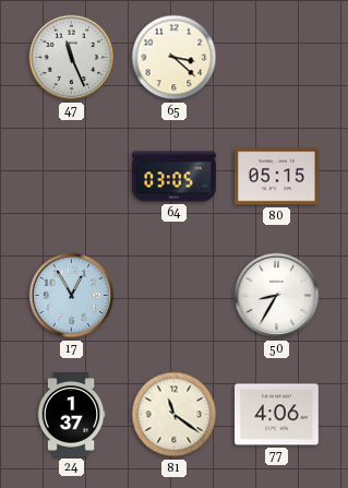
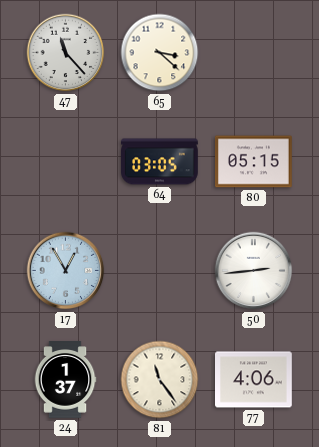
47: 11:26 -> 11:23
50: 8:35 -> 2:44
81: 11:21 -> 11:24
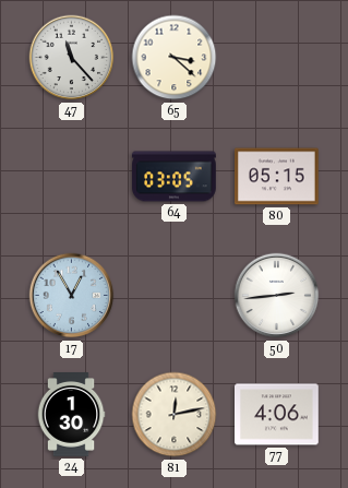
24: 1:37 -> 1:30
81: 11:24 -> 12:13
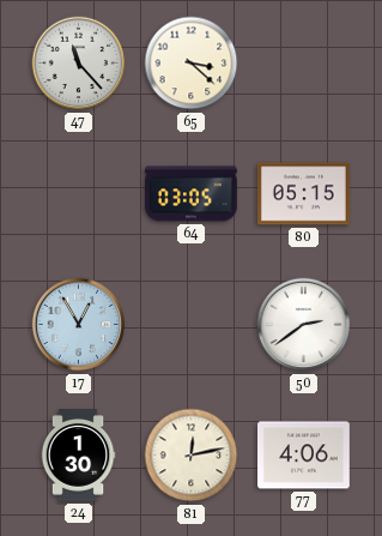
50: 2:44 -> 2:39
